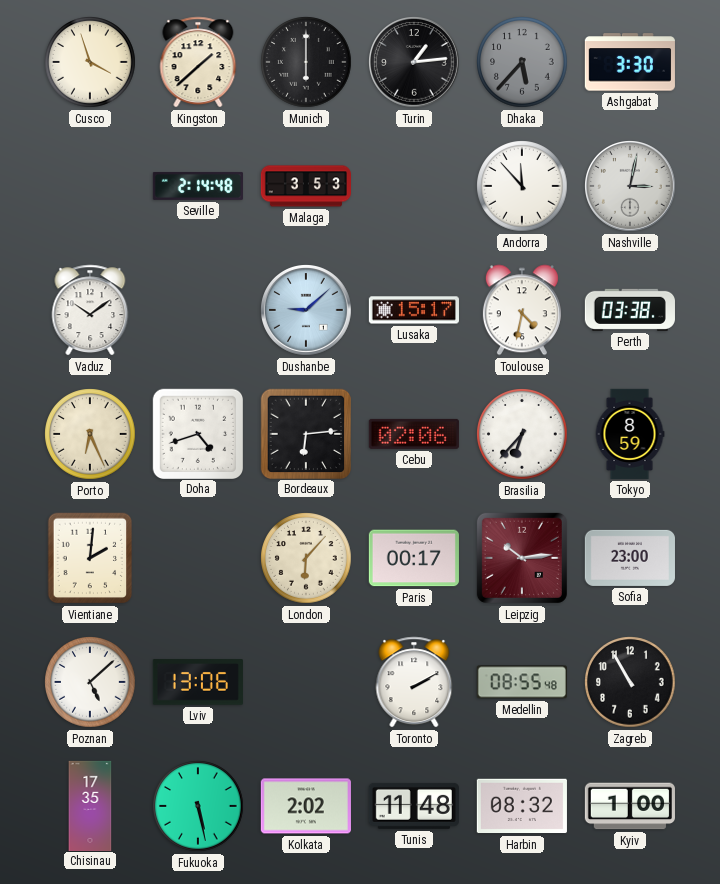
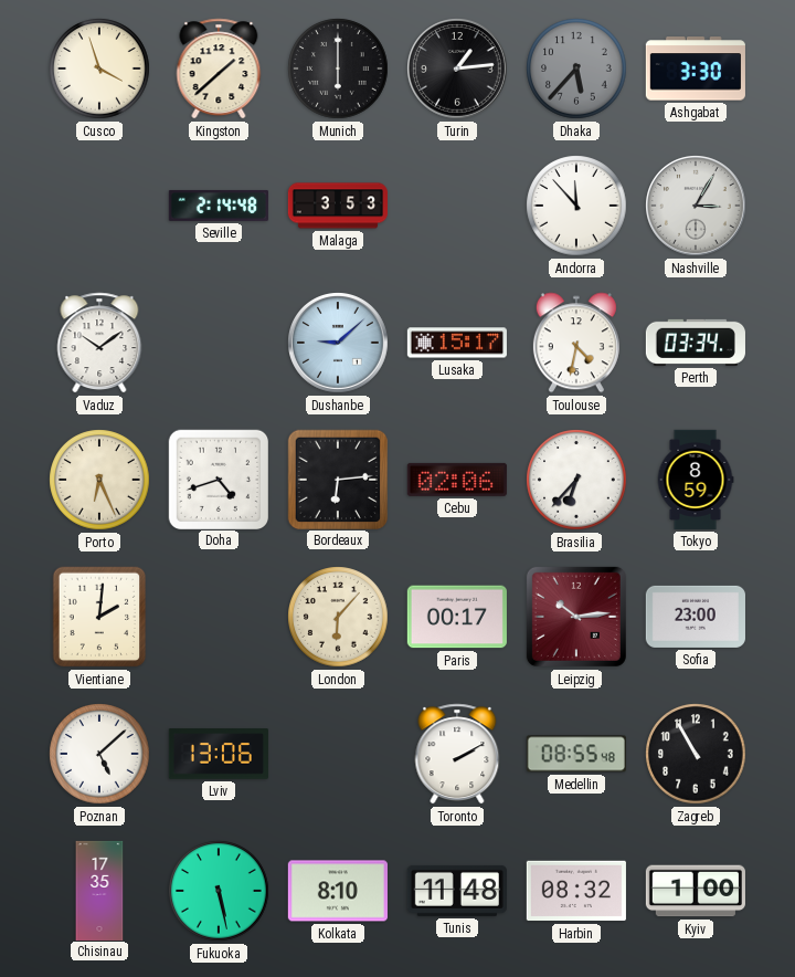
Nashville: 3:02 -> 3:05
Perth: 03:38 -> 03:34
Kolkata: 2:02 -> 8:10
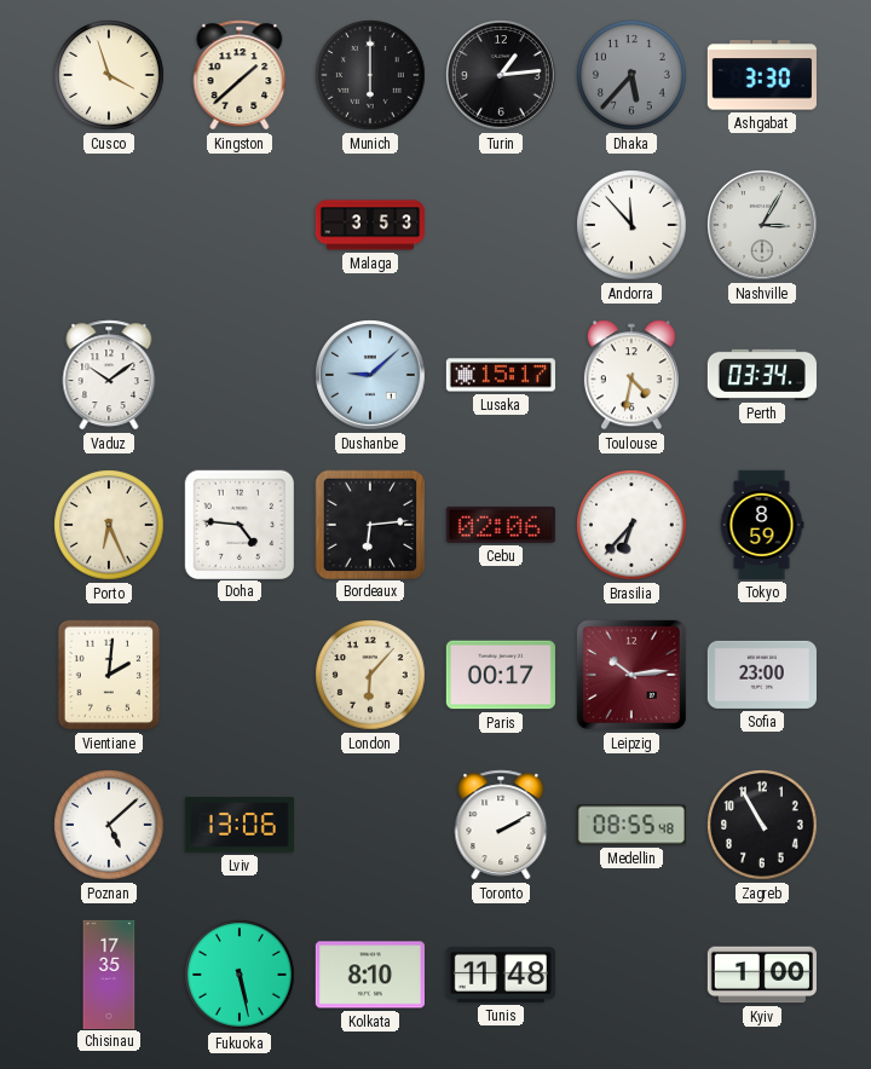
Seville: 2:14 -> none
Doha: 4:42 -> 4:46
Harbin: 08:32 -> none
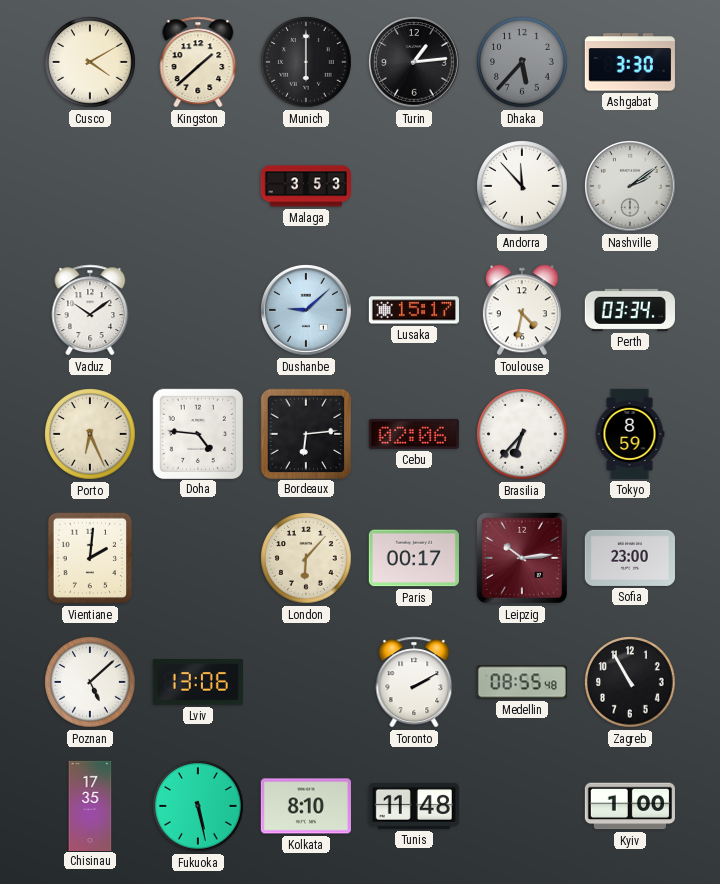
Cusco: 3:57 -> 4:10
Nashville: 3:05 -> 2:09
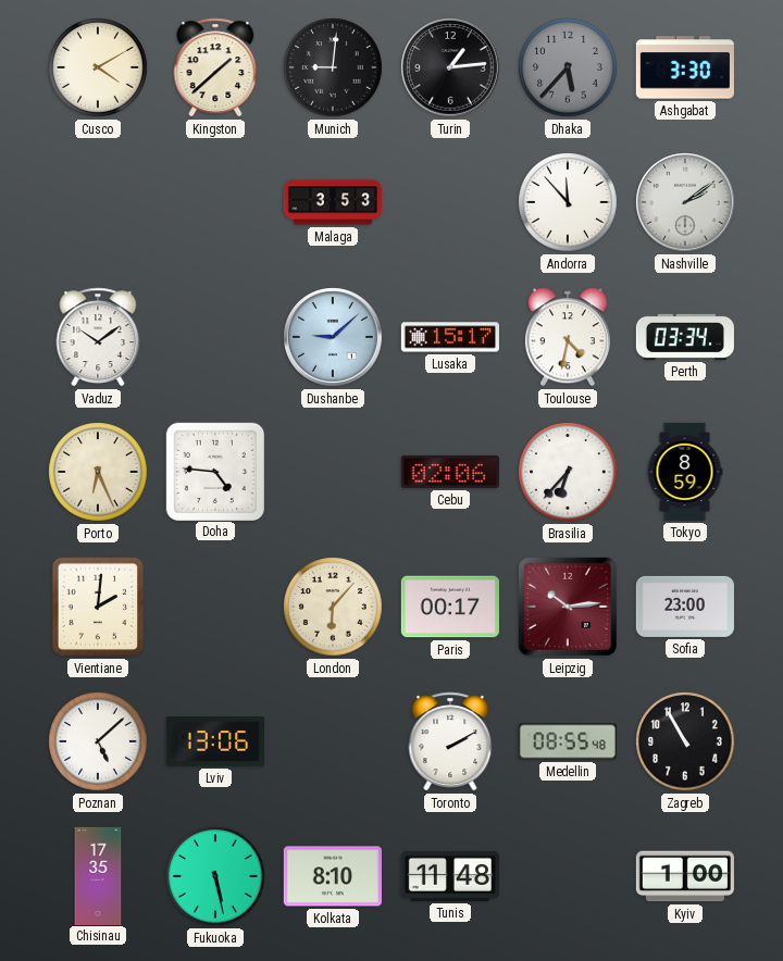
Munich: 6:00 -> 9:01
Bordeaux: 6:14 -> none
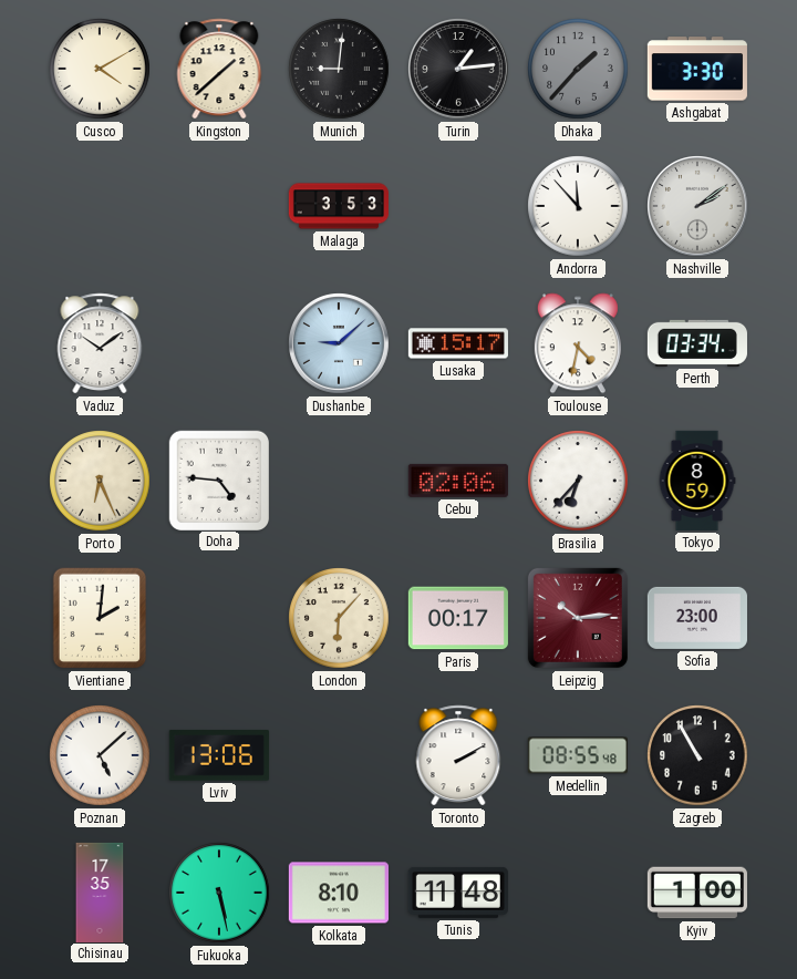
Dhaka: 5:37 -> 1:37
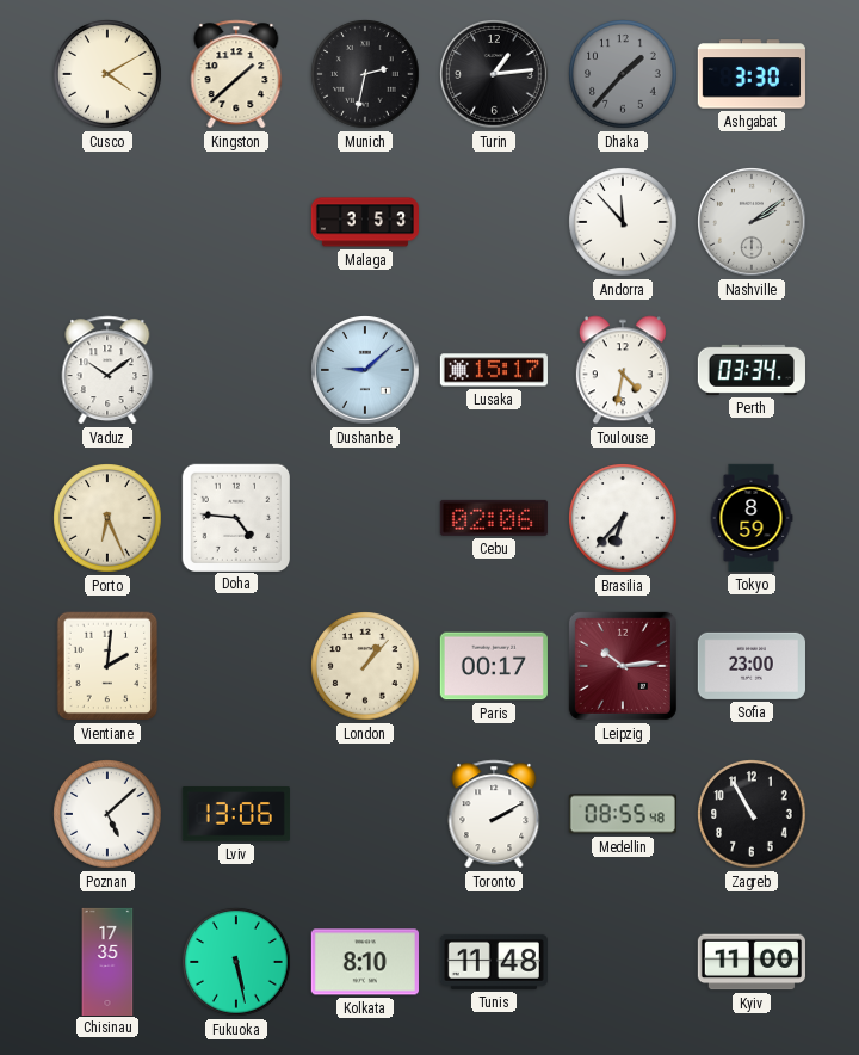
Munich: 9:01 -> 2:32
London: 6:07 -> 1:07
Kyiv: 1:00 -> 11:00
